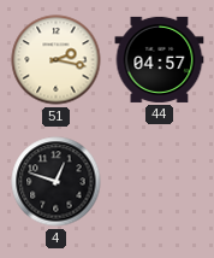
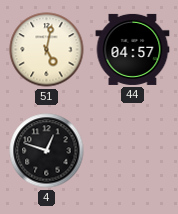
51: 2:17 -> 5:02
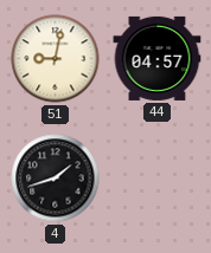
51: 5:02 -> 9:02
4: 12:48 -> 1:42
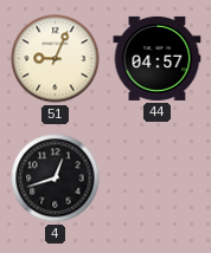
51: 9:02 -> 9:04
4: 1:42 -> 12:42
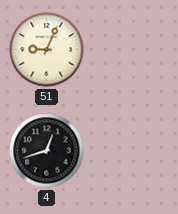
44: 04:57 -> none
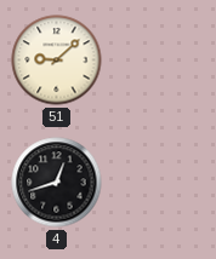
51: 9:04 -> 9:08
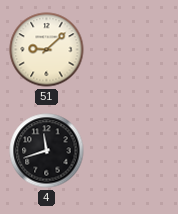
4: 12:42 -> 11:42
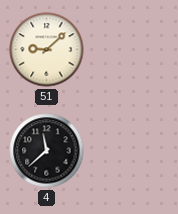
4: 11:42 -> 11:38
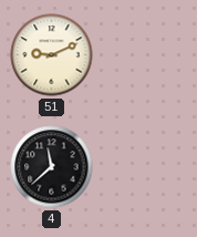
51: 9:08 -> 9:11
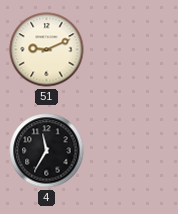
4: 11:38 -> 11:35
